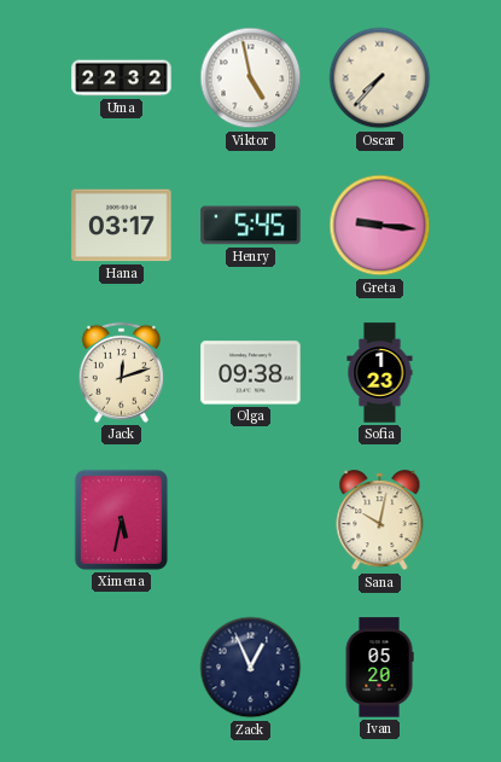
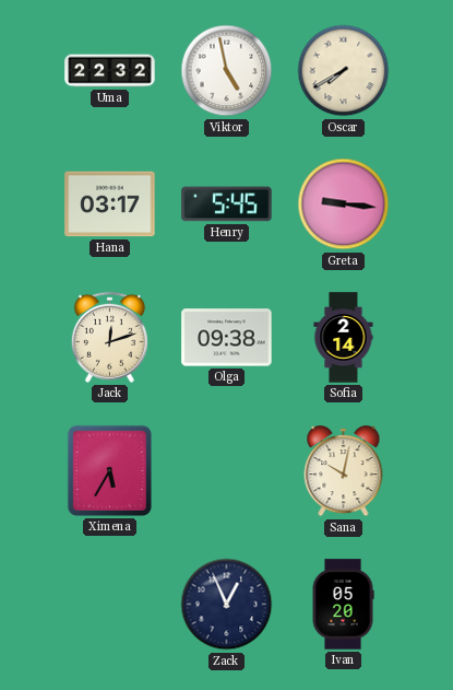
Oscar: 7:37 -> 7:40
Sofia: 1:23 -> 2:14
Ximena: 5:32 -> 5:35
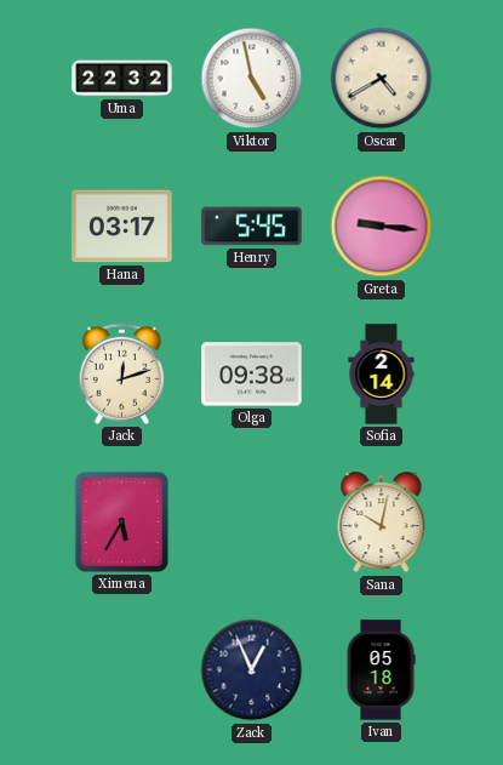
Oscar: 7:40 -> 4:40
Ivan: 05:20 -> 05:18
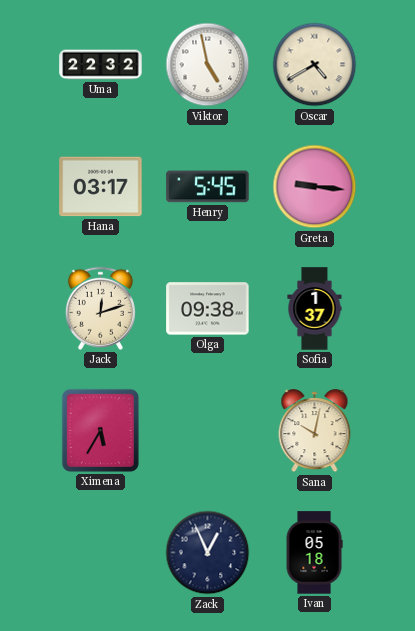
Sofia: 2:14 -> 1:37
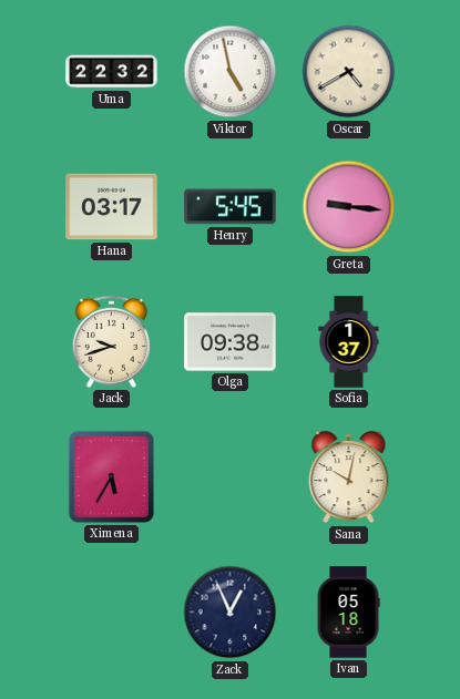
Jack: 12:12 -> 9:42
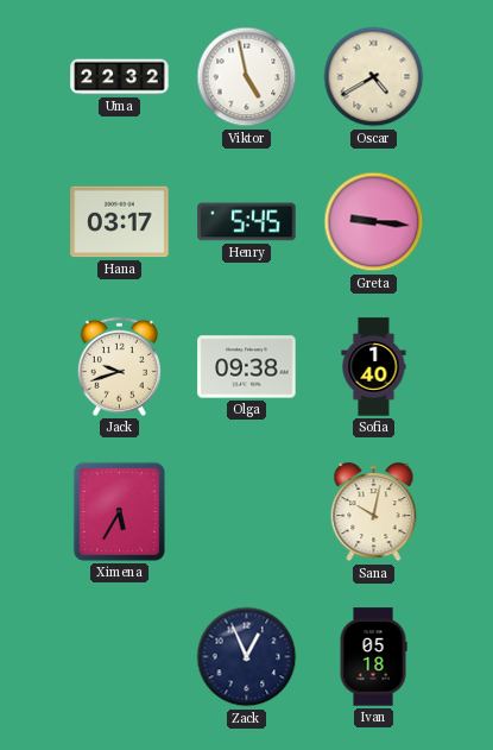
Sofia: 1:37 -> 1:40
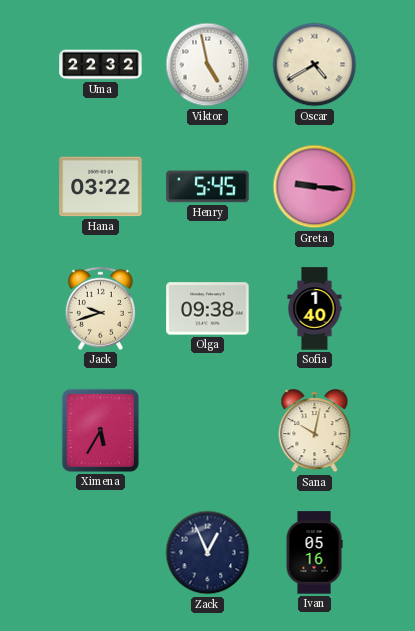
Hana: 03:17 -> 03:22
Ivan: 05:18 -> 05:16
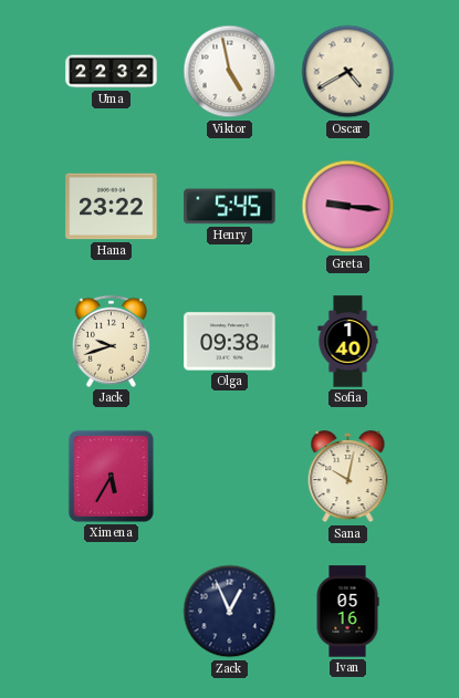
Hana: 03:22 -> 23:22
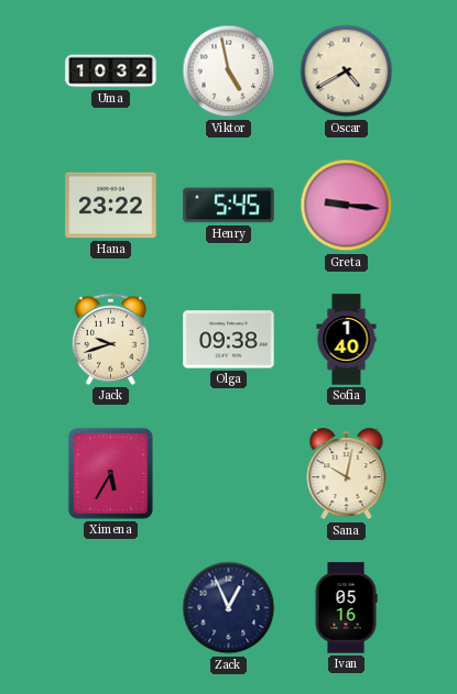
Uma: 22:32 -> 10:32
